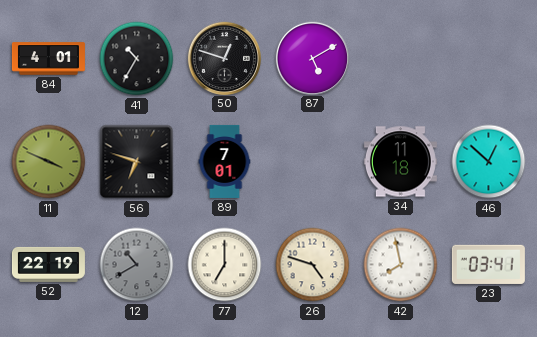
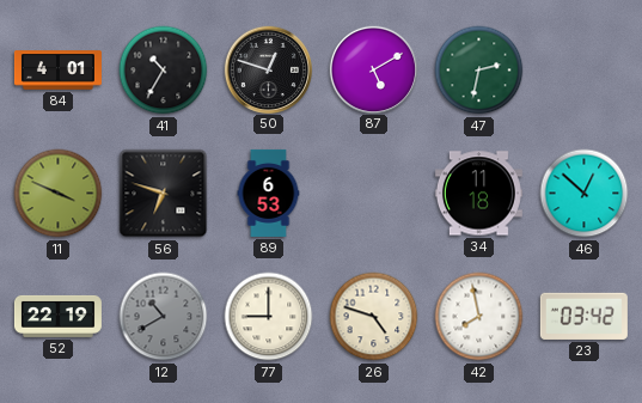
47: none -> 2:32
89: 7:01 -> 6:53
77: 7:00 -> 9:00
23: 03:41 -> 03:42
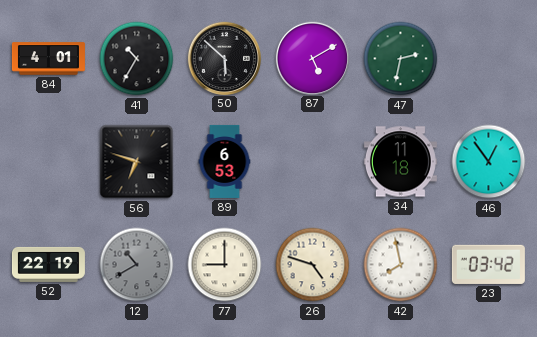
50: 12:48 -> 5:52
11: 3:49 -> none
46: 12:52 -> 12:54
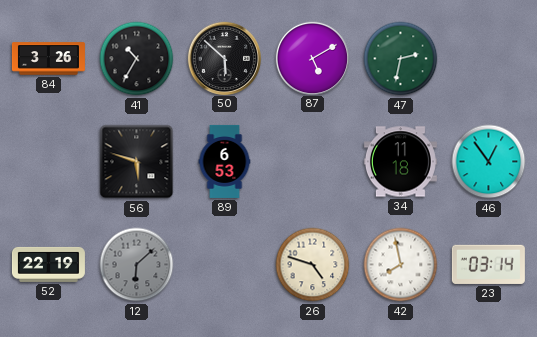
84: 4:01 -> 3:26
56: 6:48 -> 5:48
12: 10:40 -> 6:08
77: 9:00 -> none
23: 03:42 -> 03:14
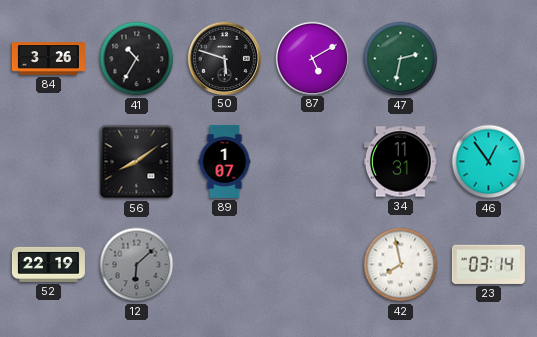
50: 5:52 -> 5:48
56: 5:48 -> 8:09
89: 6:53 -> 1:07
34: 11:18 -> 11:31
26: 4:48 -> none
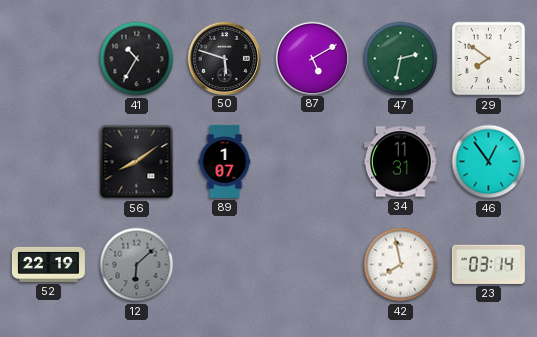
84: 3:26 -> none
29: none -> 7:51
